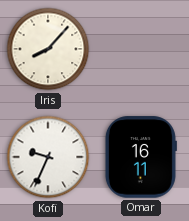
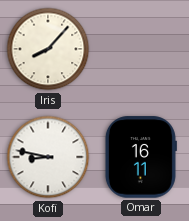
Kofi: 9:34 -> 8:47
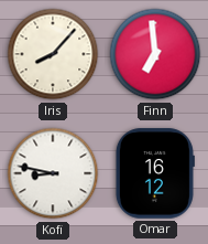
Finn: none -> 6:59
Omar: 16:11 -> 16:12
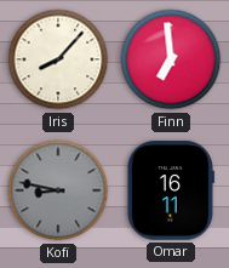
Kofi dial: white -> grey
Omar: 16:12 -> 16:11
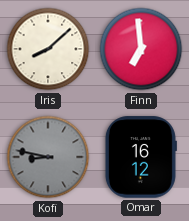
Iris: 8:07 -> 8:08
Omar: 16:11 -> 16:12
